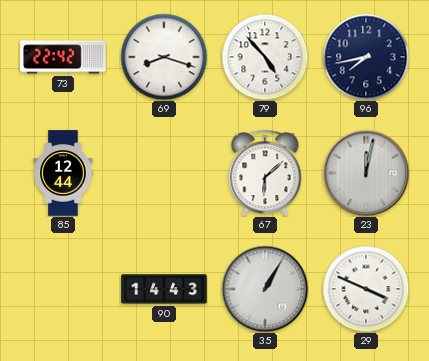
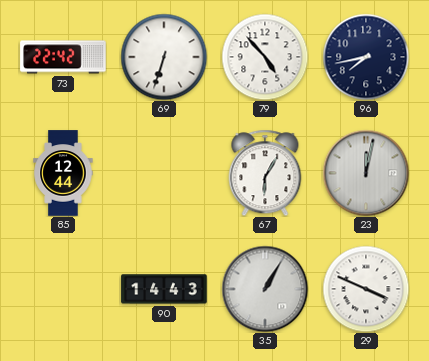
69: 8:18 -> 6:33
67: 6:08 -> 6:05
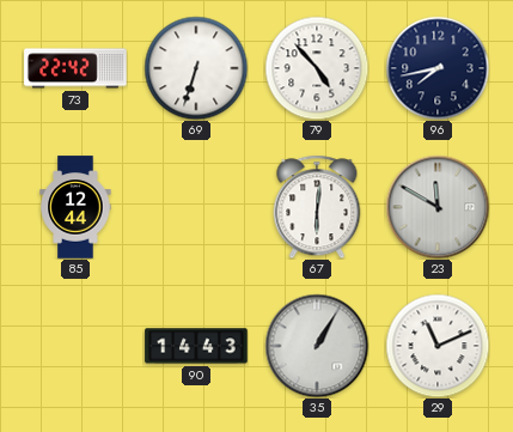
67: 6:05 -> 6:01
23: 12:02 -> 11:50
29: 3:49 -> 11:11
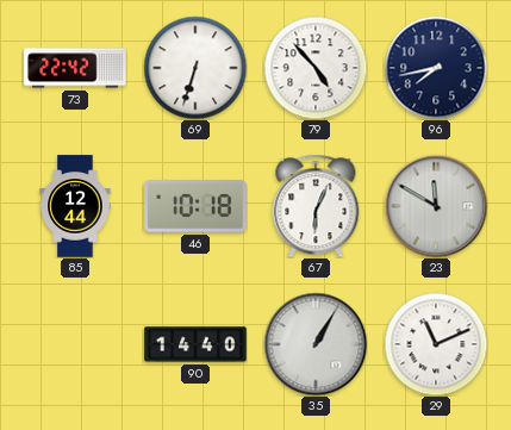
46: none -> 10:18
67: 6:01 -> 6:04
90: 14:43 -> 14:40
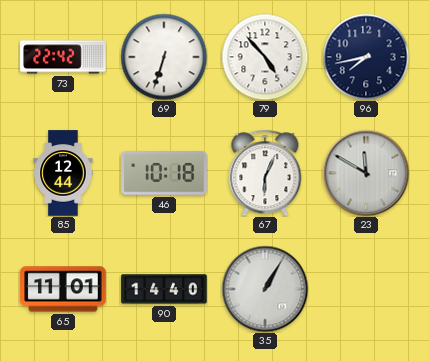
65: none -> 11:01
29: 11:11 -> none
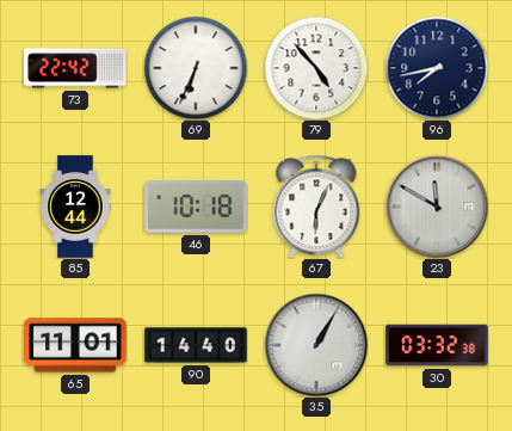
69: 6:33 -> 6:34
30: none -> 03:32
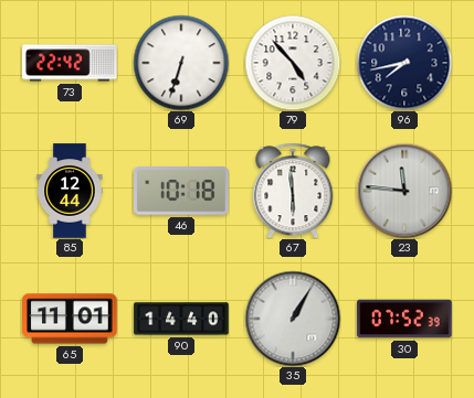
69: 6:34 -> 6:33
67: 6:04 -> 5:59
23: 11:50 -> 11:46
30: 03:32 -> 07:52
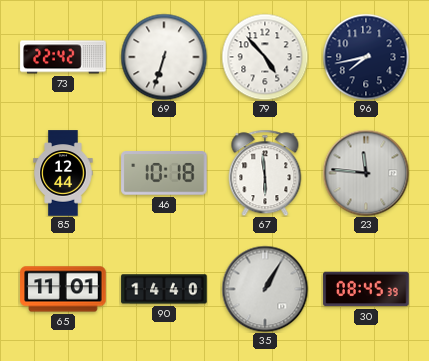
30: 07:52 -> 08:45
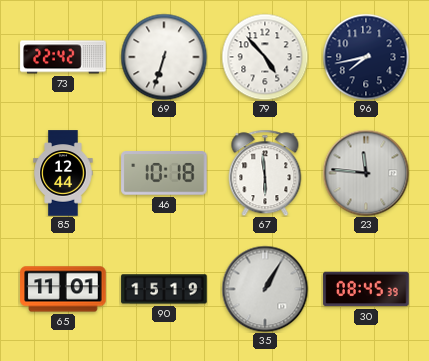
90: 14:40 -> 15:19
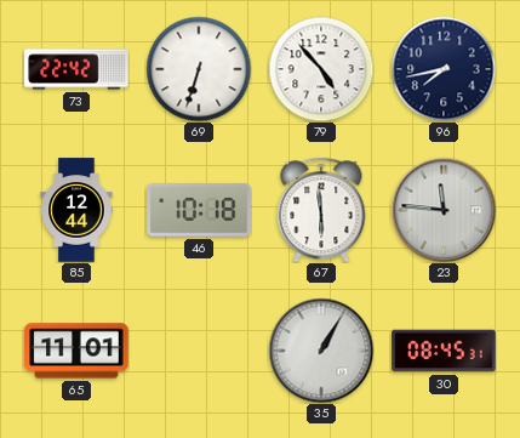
90: 15:19 -> none
30: 08:45:39 -> 08:45:31
